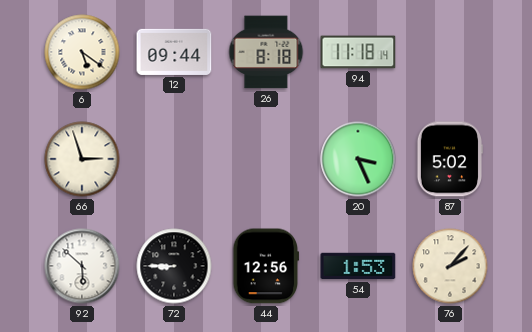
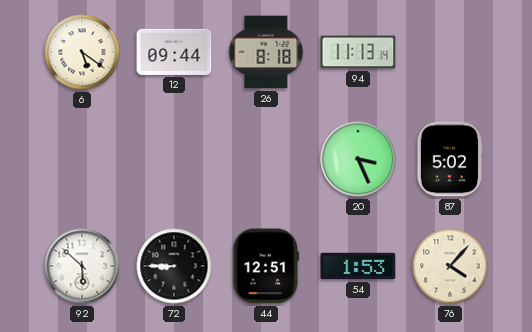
94: 11:18 -> 11:13
66: 2:57 -> none
44: 12:56 -> 12:51
76: 2:07 -> 4:07
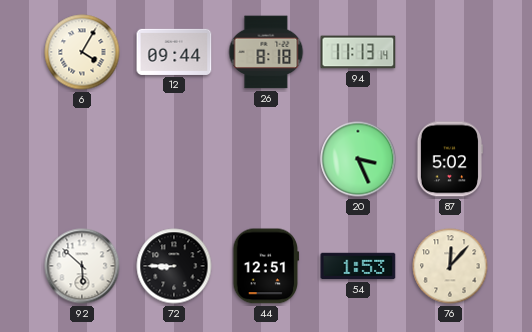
6: 5:21 -> 4:05
76: 4:07 -> 12:07
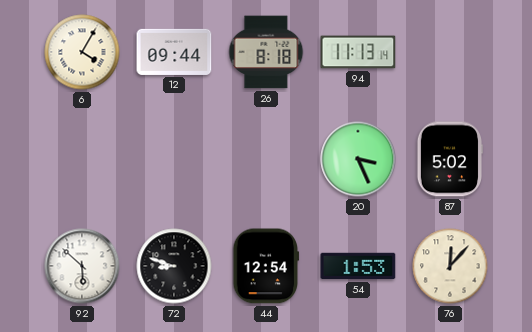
72: 8:45 -> 8:48
44: 12:51 -> 12:54
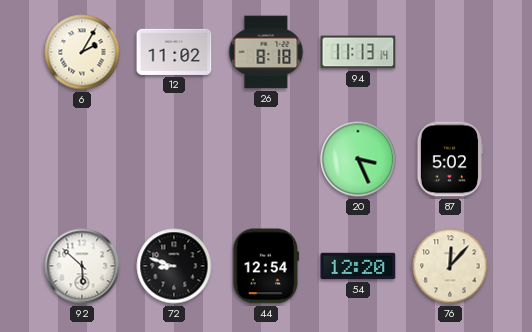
6: 4:05 -> 2:05
12: 09:44 -> 11:02
54: 1:53 -> 12:20
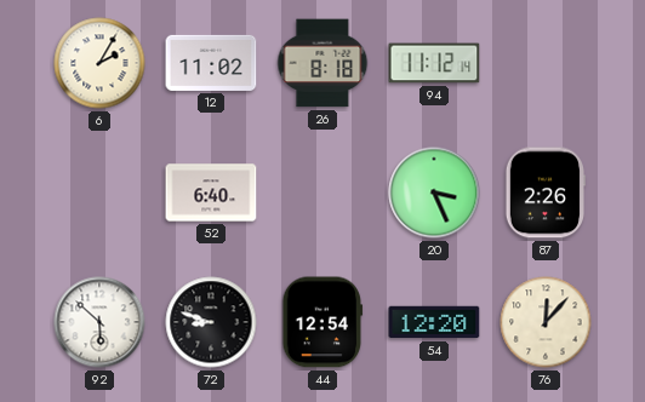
94: 11:13 -> 11:12
52: none -> 6:40
87: 5:02 -> 2:26
